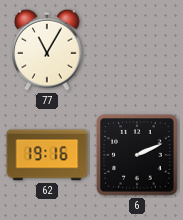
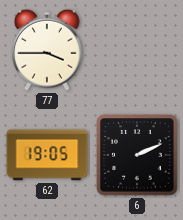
77: 11:05 -> 3:45
62: 19:16 -> 19:05
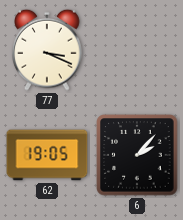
77: 3:45 -> 3:19
6: 2:11 -> 2:07
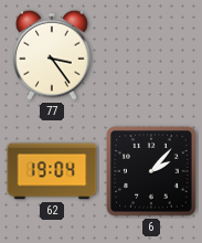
77: 3:19 -> 3:24
62: 19:05 -> 19:04
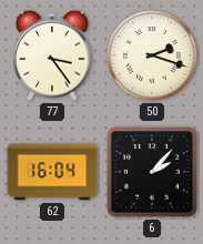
50: none -> 2:18
62: 19:04 -> 16:04
